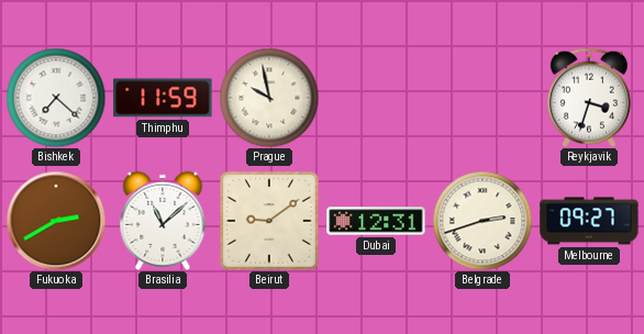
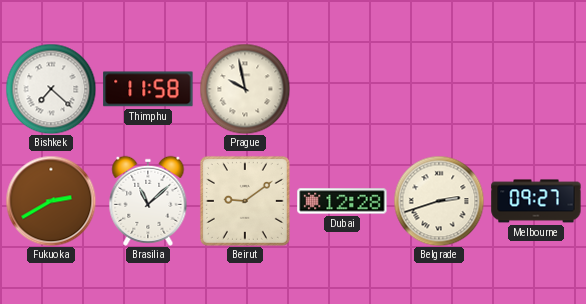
Thimphu: 11:59 -> 11:58
Reykjavik: 3:33 -> none
Dubai: 12:31 -> 12:28
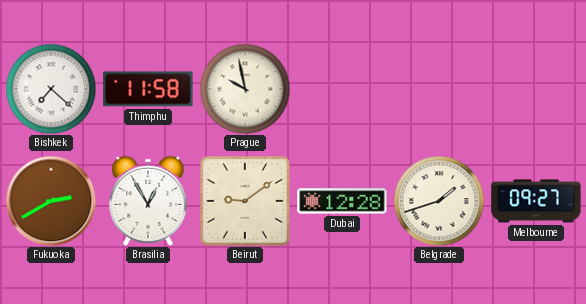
Brasilia: 11:08 -> 12:55
Belgrade: 2:42 -> 1:42
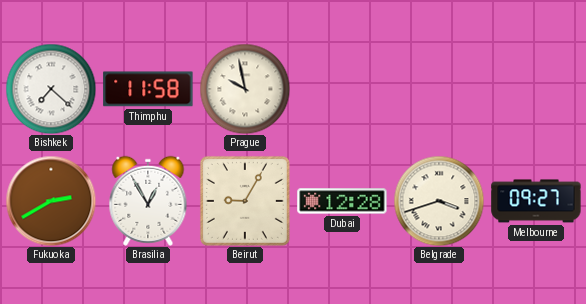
Beirut: 9:09 -> 9:05
Belgrade: 1:42 -> 3:42
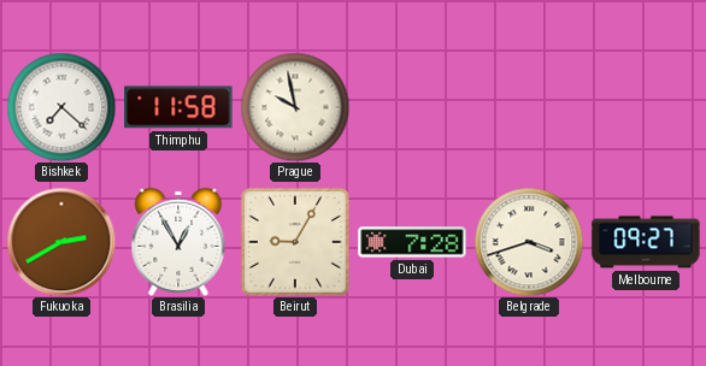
Dubai: 12:28 -> 7:28
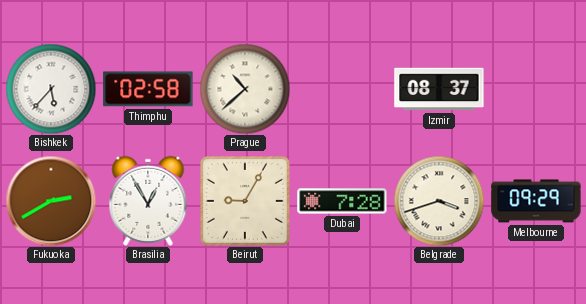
Bishkek: 7:22 -> 5:37
Thimphu: 11:58 -> 02:58
Prague: 9:58 -> 10:38
Izmir: none -> 08:37
Melbourne: 09:27 -> 09:29
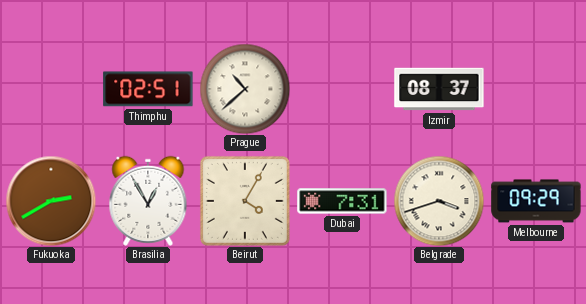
Bishkek: 5:37 -> none
Thimphu: 02:58 -> 02:51
Beirut: 9:05 -> 4:05
Dubai: 7:28 -> 7:31
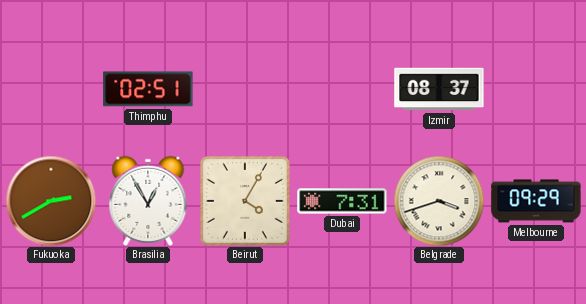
Prague: 10:38 -> none
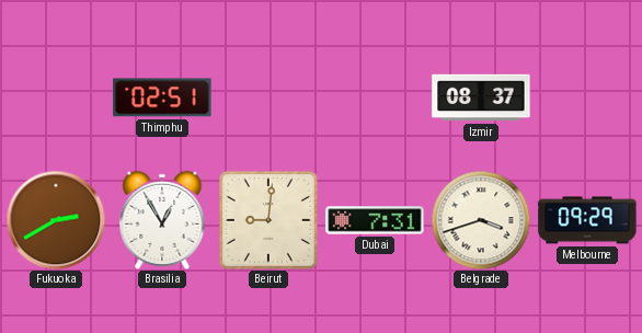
Beirut: 4:05 -> 9:01
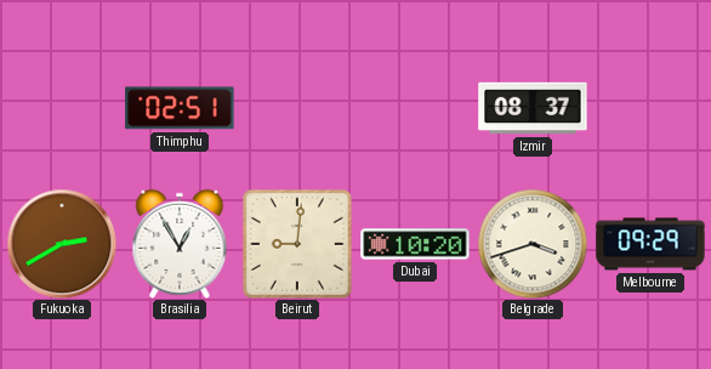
Dubai: 7:31 -> 10:20
